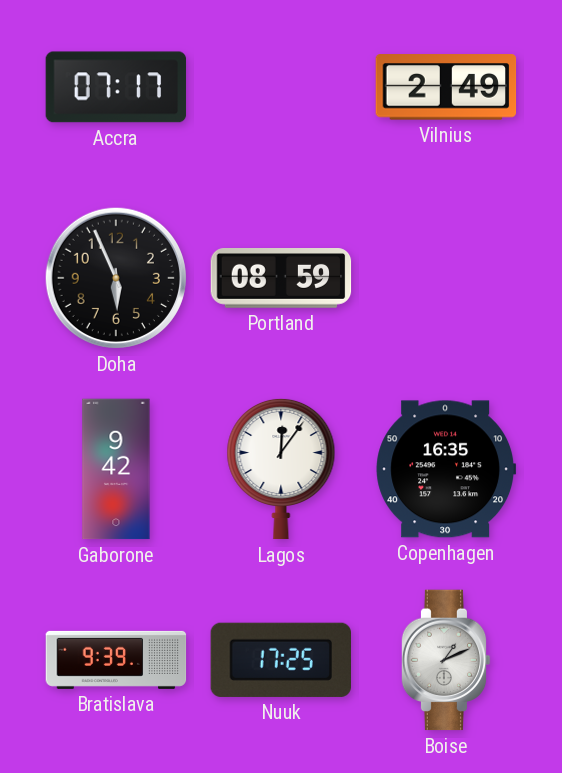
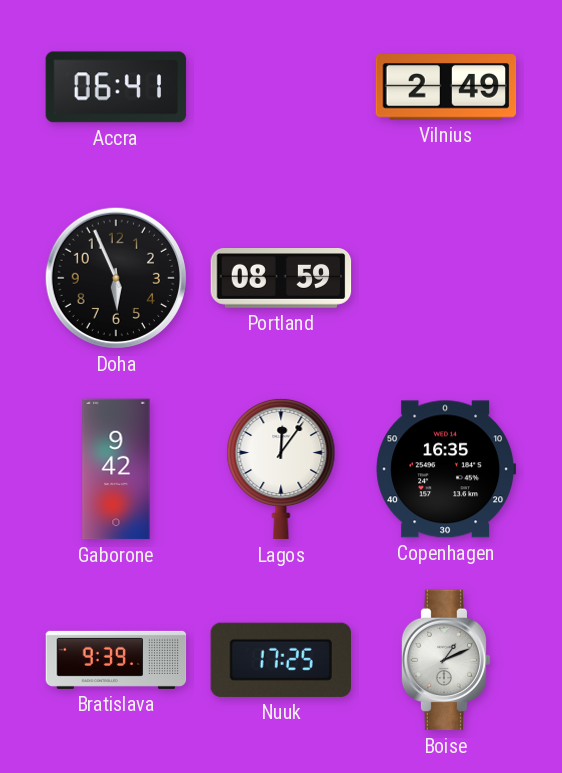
Accra: 07:17 -> 06:41
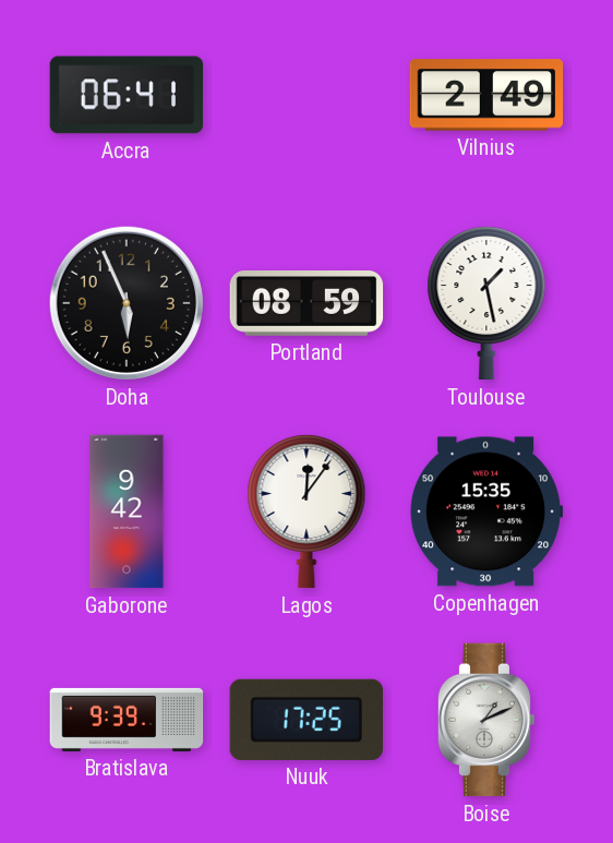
Toulouse: none -> 1:28
Copenhagen: 16:35 -> 15:35
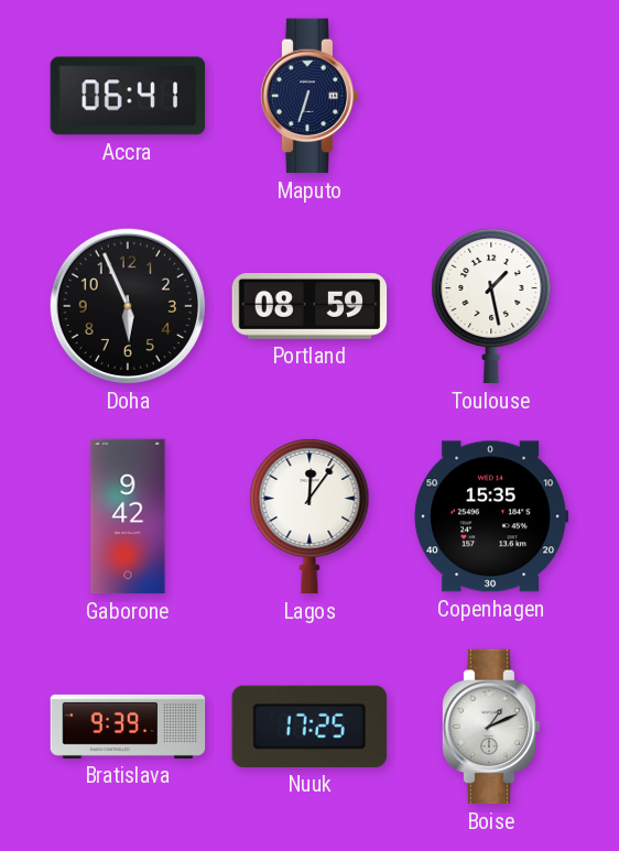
Maputo: none -> 6:33
Vilnius: 2:49 -> none
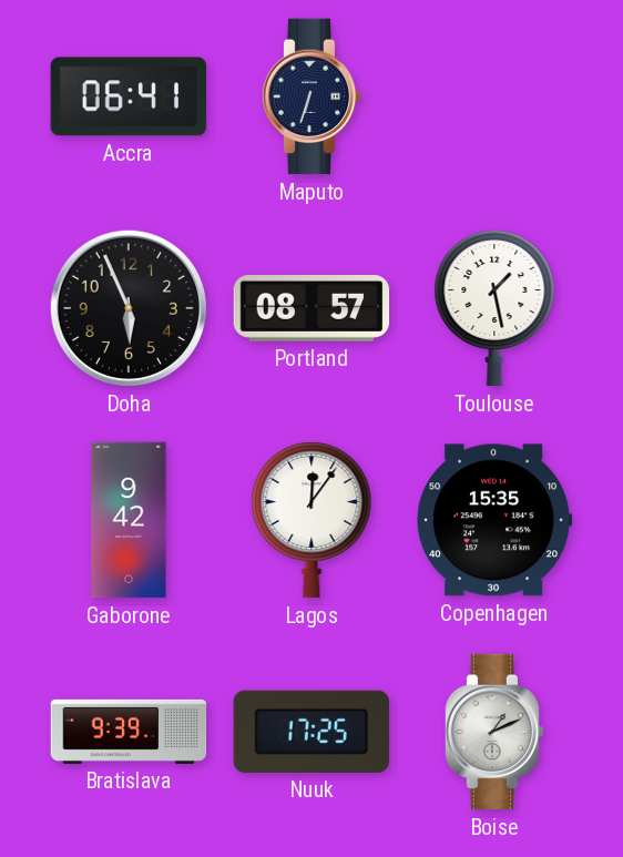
Portland: 08:59 -> 08:57
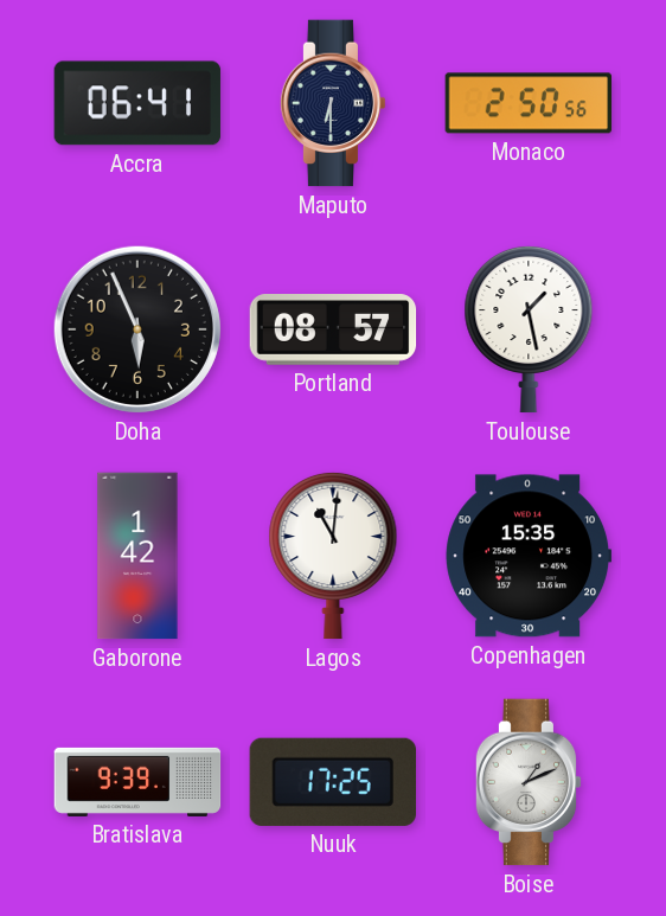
Maputo: 6:33 -> 6:30
Monaco: none -> 2:50
Gaborone: 9:42 -> 1:42
Lagos: 12:06 -> 11:01
